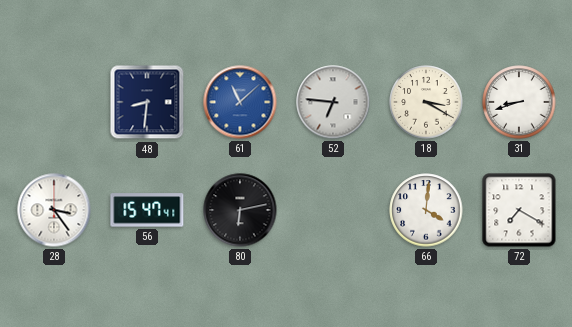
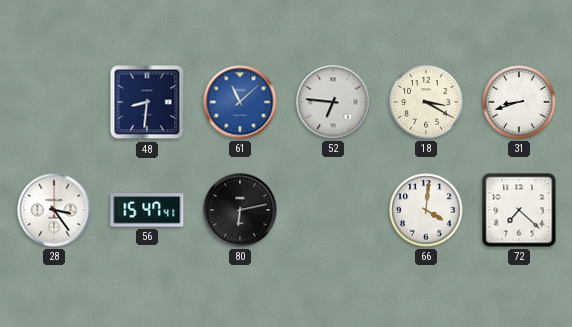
72: 7:20 -> 7:22
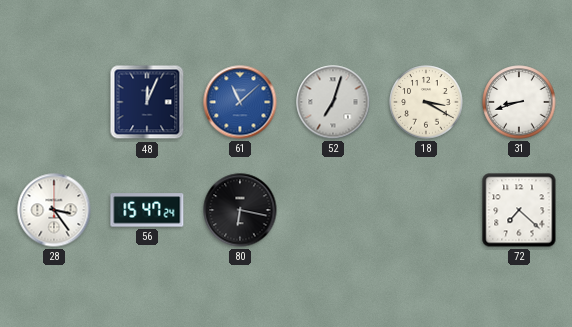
48: 8:31 -> 12:04
52: 6:46 -> 7:03
56: 15:47:41 -> 15:47:24
80: 6:13 -> 6:17
66: 4:01 -> none
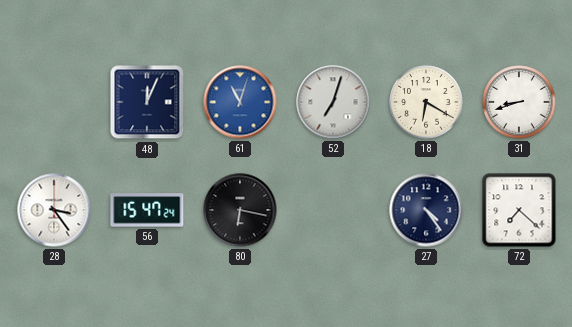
61: 11:08 -> 11:03
18: 3:20 -> 6:20
27: none -> 4:24
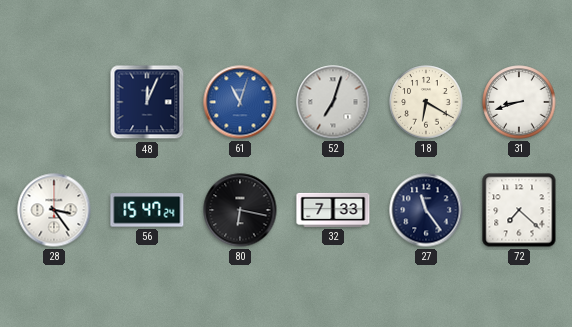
32: none -> 7:33
27: 4:24 -> 11:24
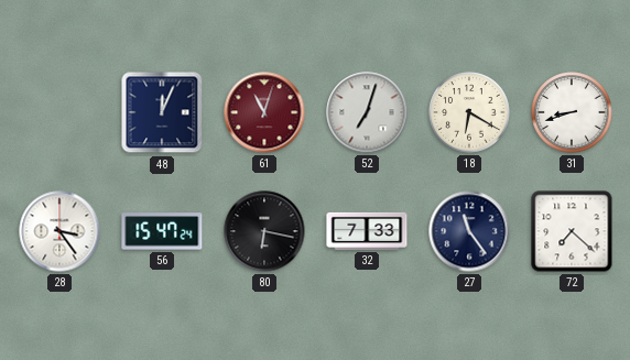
61 dial: blue -> burgundy
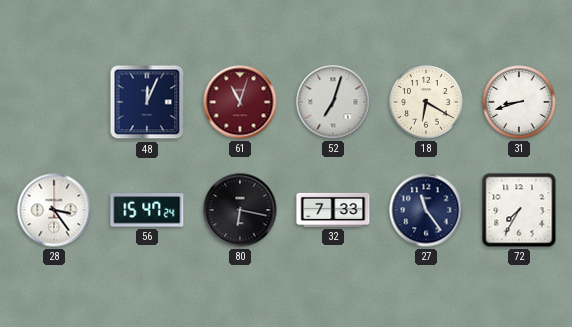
72: 7:22 -> 7:35
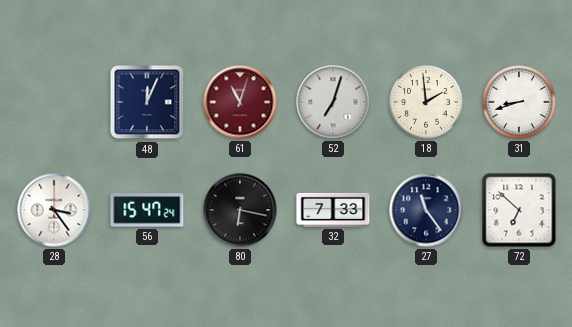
18: 6:20 -> 1:59
72: 7:35 -> 6:52
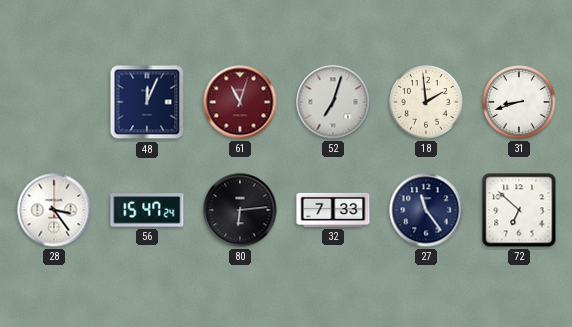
80: 6:17 -> 6:14
